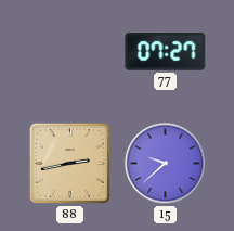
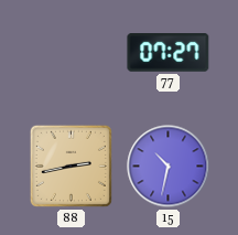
15: 9:38 -> 10:32
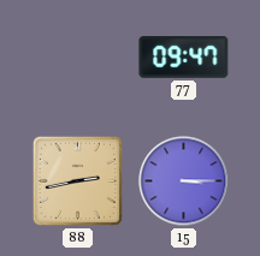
77: 07:27 -> 09:47
15: 10:32 -> 3:15
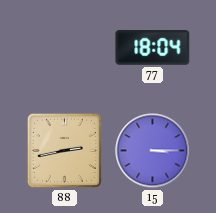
77: 09:47 -> 18:04
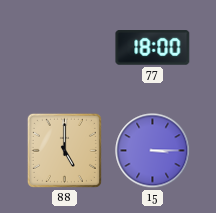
77: 18:04 -> 18:00
88: 2:43 -> 5:00
